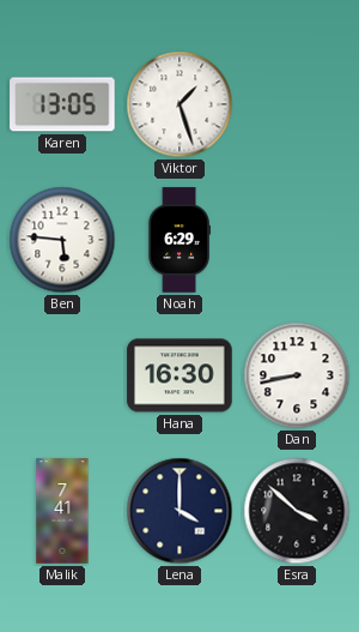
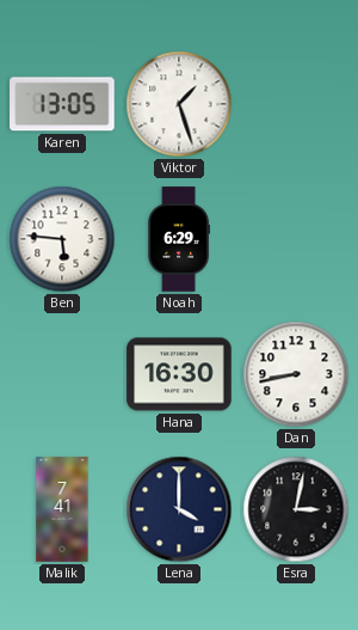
Esra: 3:52 -> 3:02
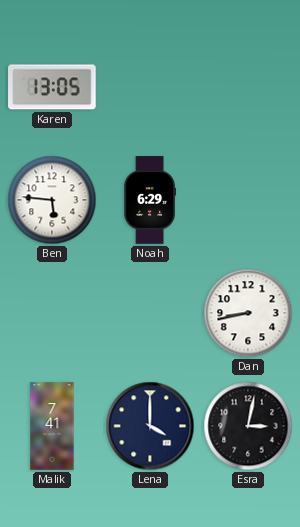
Viktor: 1:27 -> none
Hana: 16:30 -> none
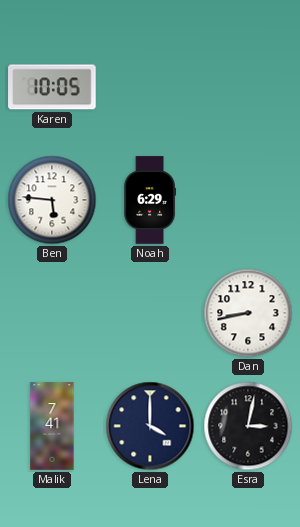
Karen: 13:05 -> 10:05
